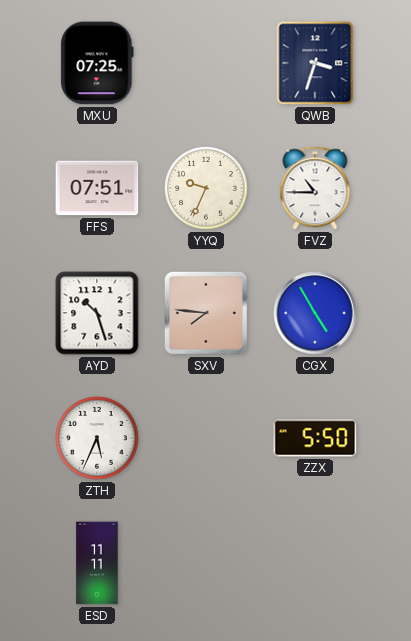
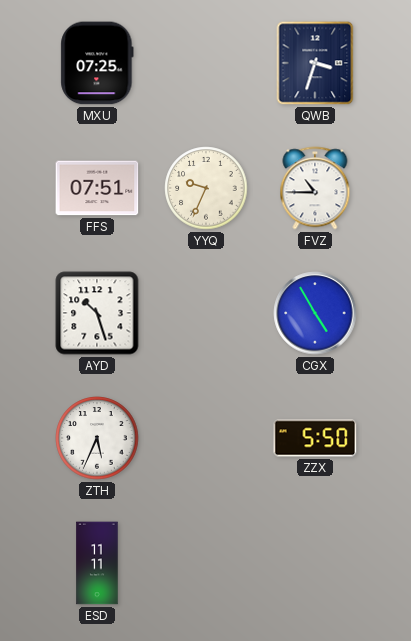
SXV: 7:46 -> none
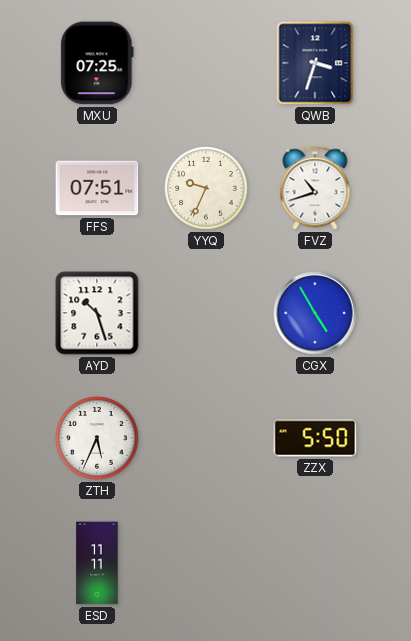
FVZ: 10:45 -> 10:42
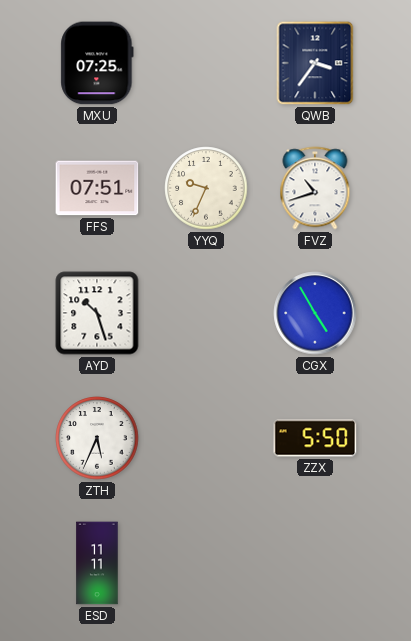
QWB: 3:33 -> 3:36
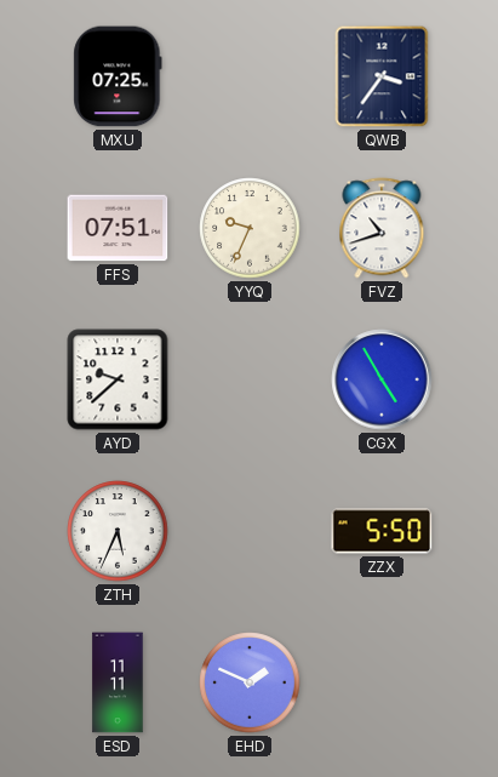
AYD: 10:27 -> 9:38
EHD: none -> 1:49
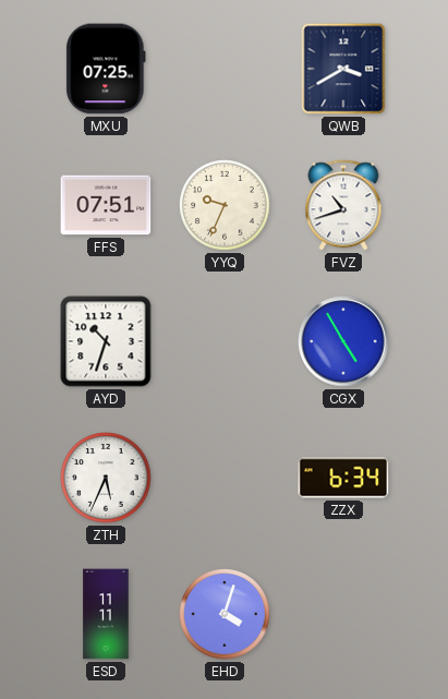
QWB: 3:36 -> 3:40
AYD: 9:38 -> 10:33
ZZX: 5:50 -> 6:34
EHD: 1:49 -> 4:03
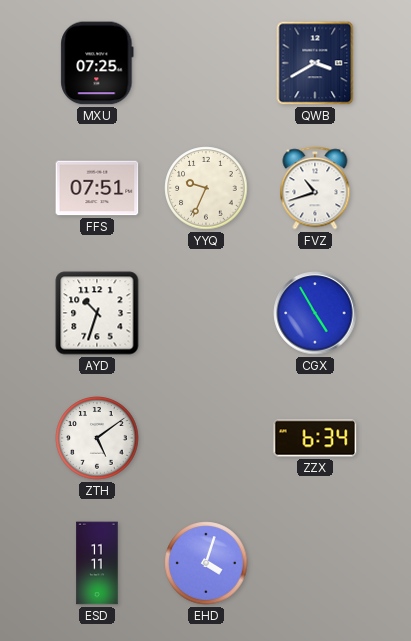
ZTH: 5:34 -> 5:09
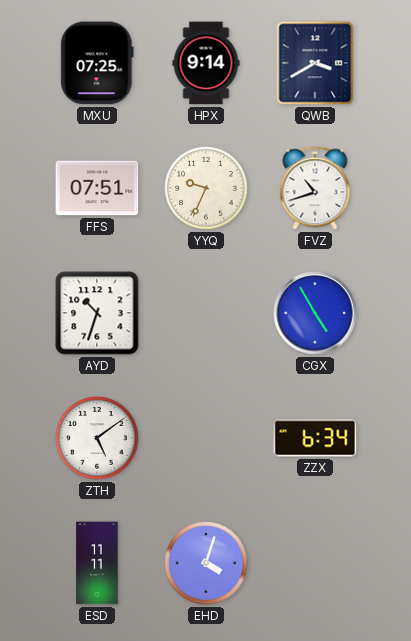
HPX: none -> 9:14
